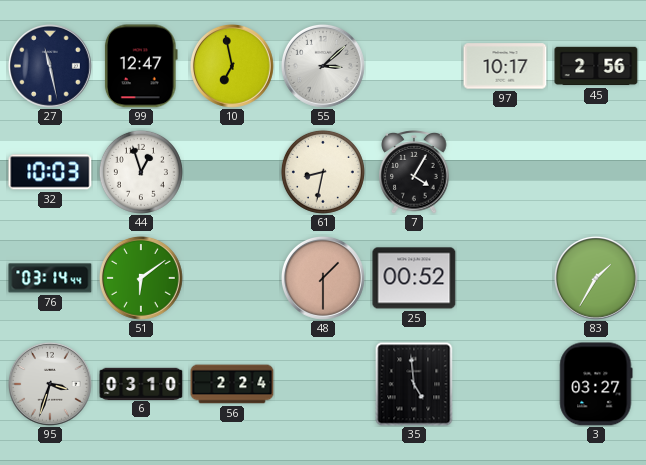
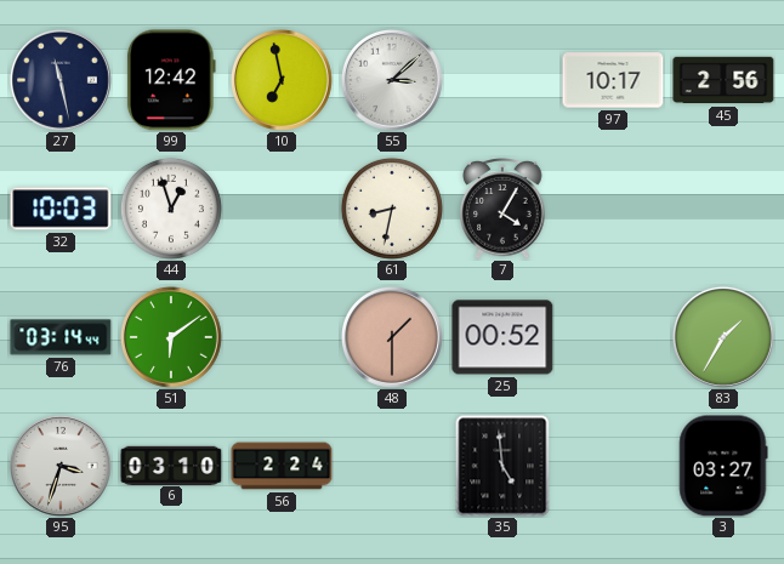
99: 12:47 -> 12:42
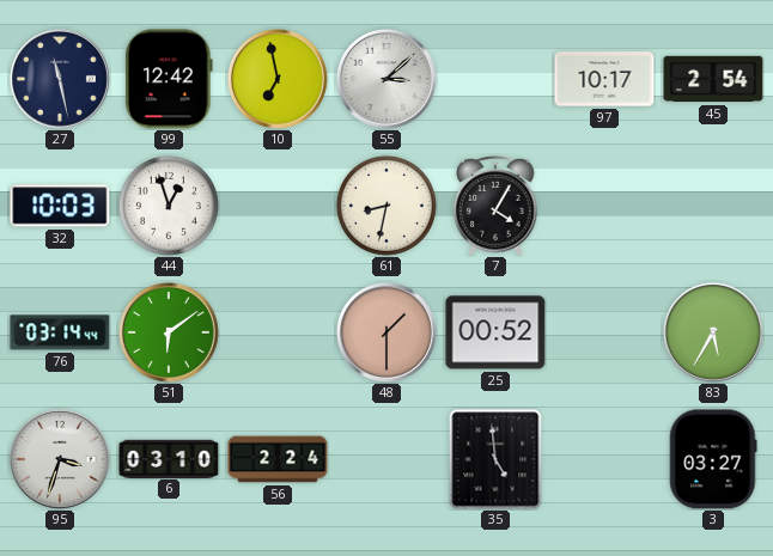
45: 2:56 -> 2:54
83: 1:35 -> 5:35
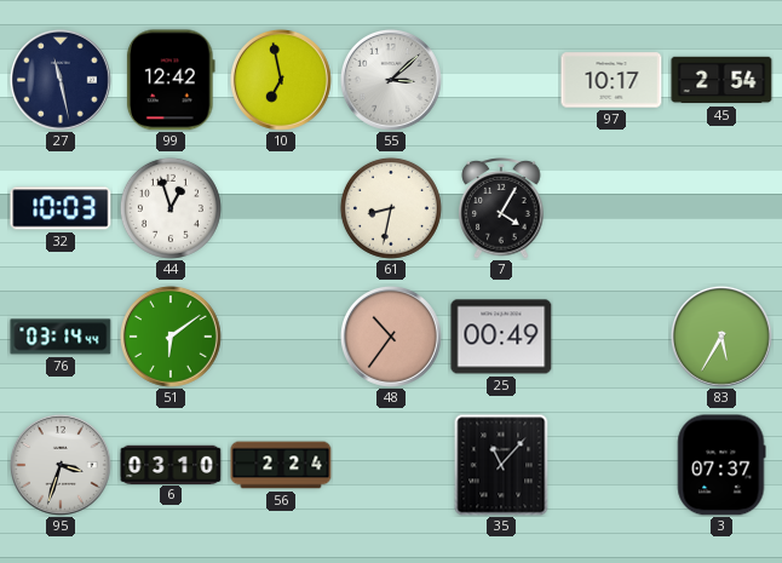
48: 1:30 -> 10:36
25: 00:52 -> 00:49
35: 4:59 -> 11:07
3: 03:27 -> 07:37
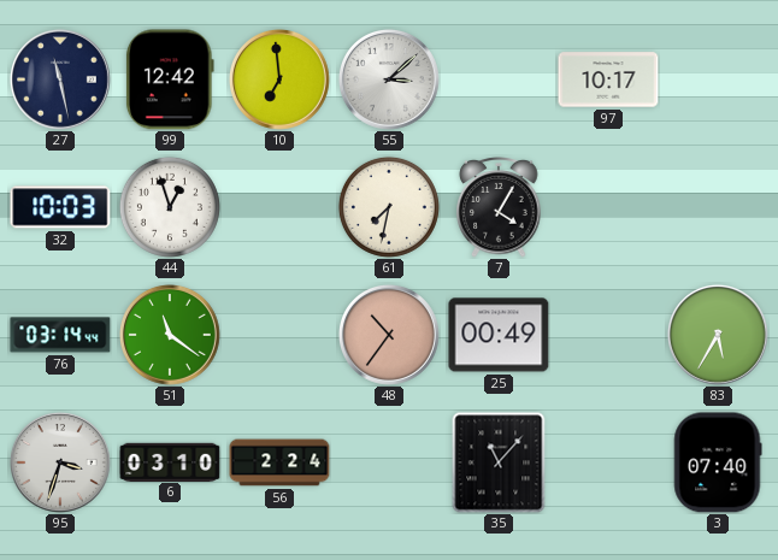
10: 6:58 -> 6:59
45: 2:54 -> none
61: 8:32 -> 7:32
51: 6:09 -> 11:21
3: 07:37 -> 07:40
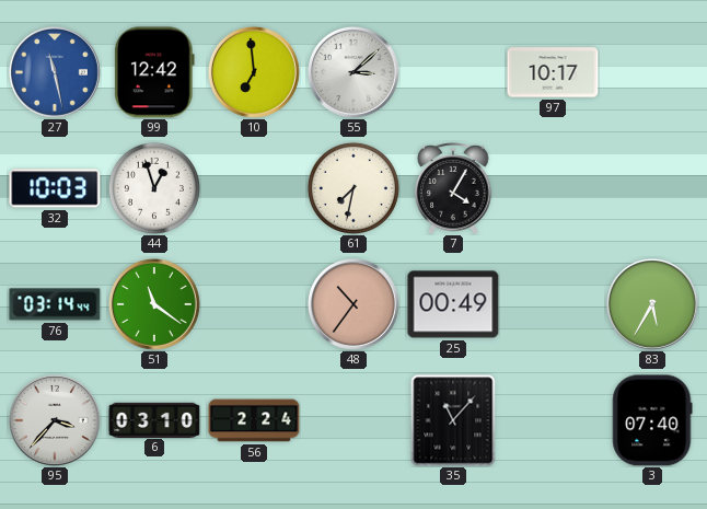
27 dial: navy -> blue
95: 3:33 -> 3:37
